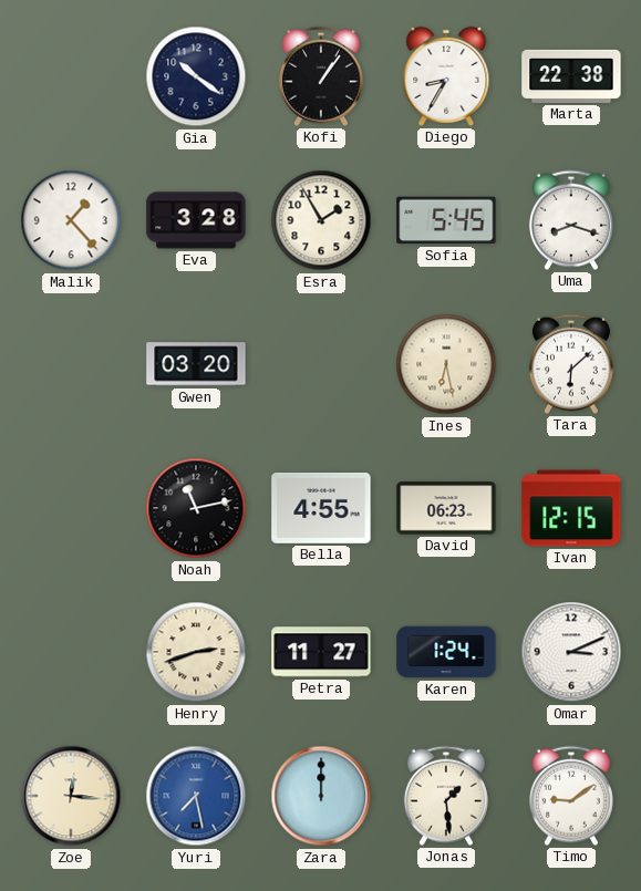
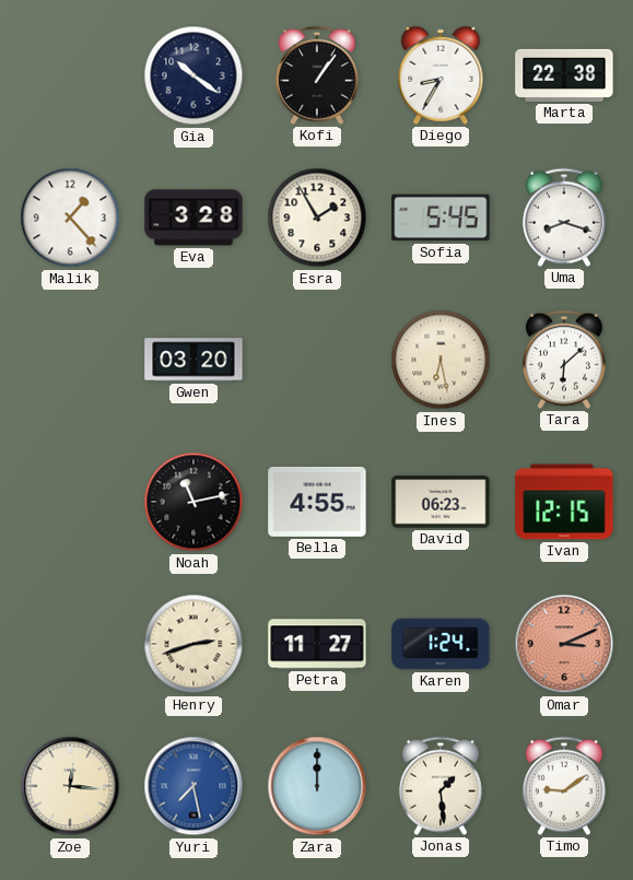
Omar dial: white -> salmon
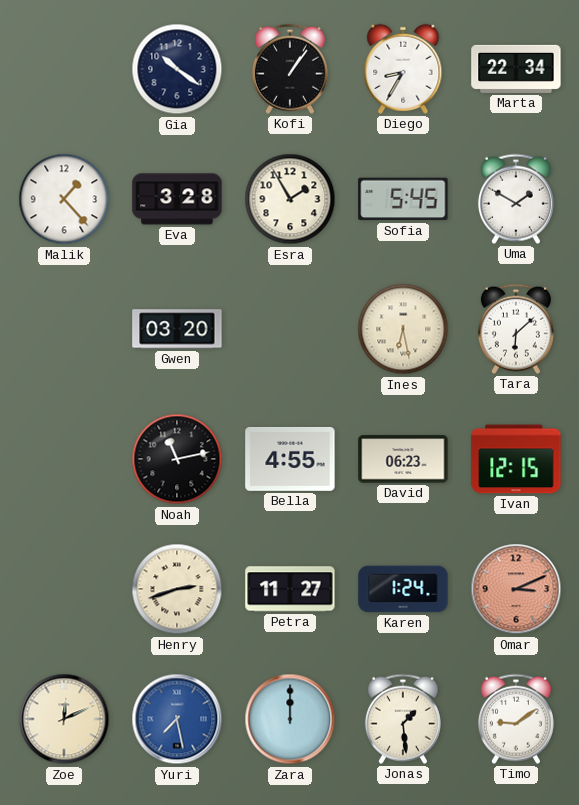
Marta: 22:38 -> 22:34
Uma: 8:18 -> 1:50
Zoe: 12:16 -> 12:11
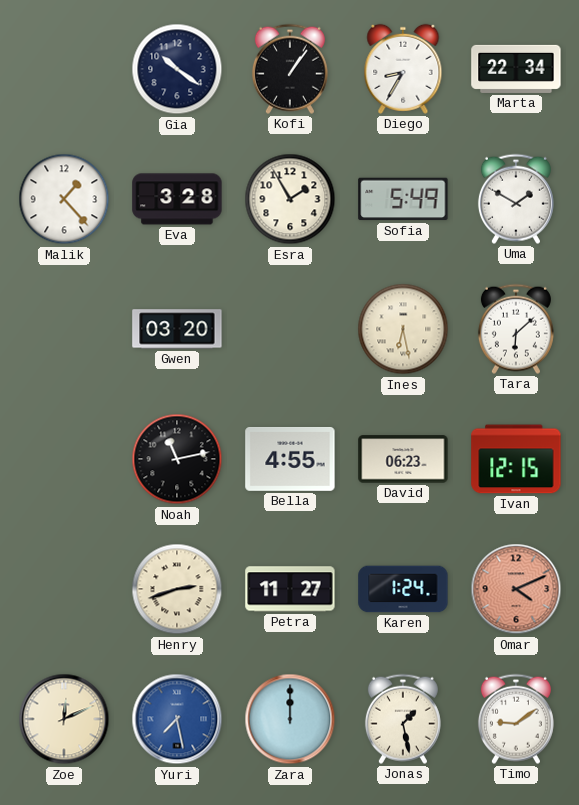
Sofia: 5:45 -> 5:49
Omar: 3:11 -> 4:11
Jonas: 1:29 -> 1:28
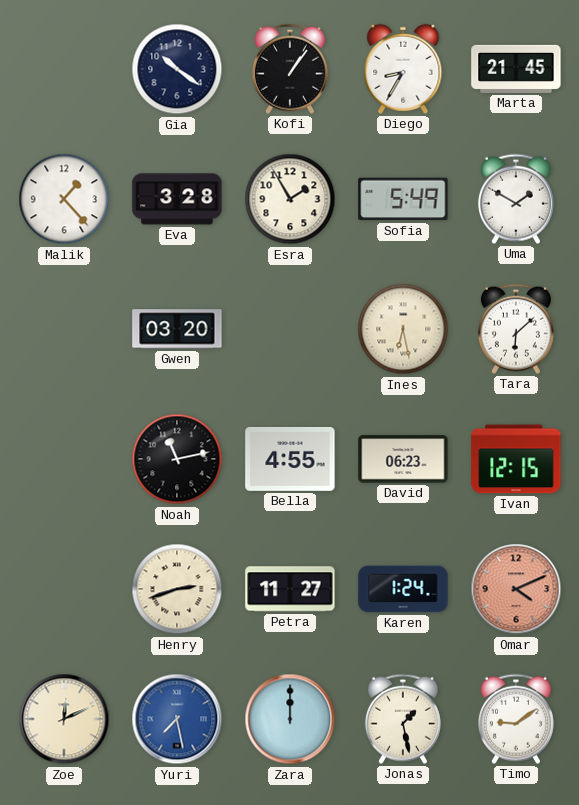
Marta: 22:34 -> 21:45
